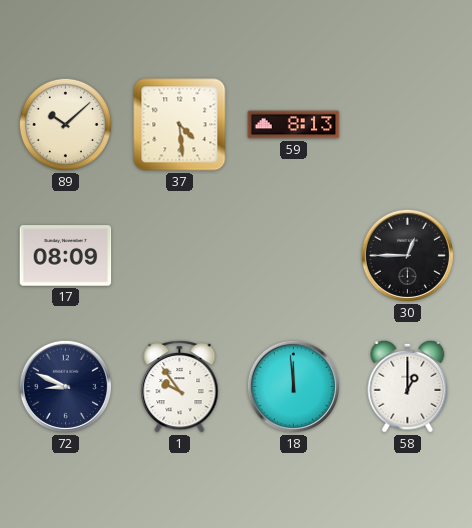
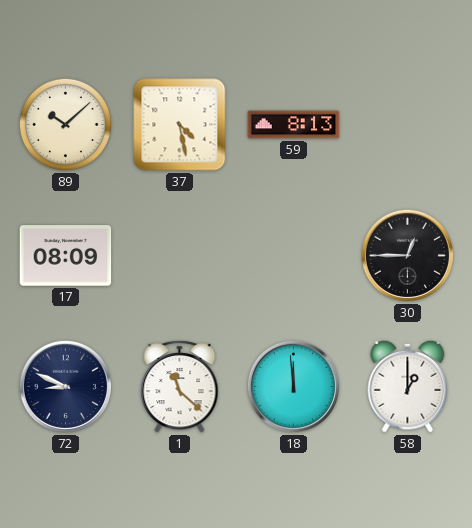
37: 4:29 -> 4:28
1: 9:54 -> 11:22
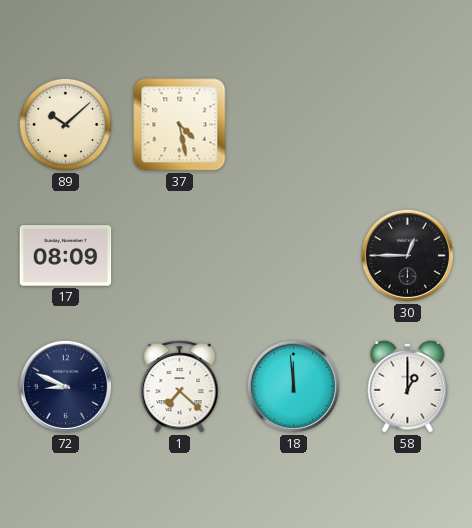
59: 8:13 -> none
1: 11:22 -> 7:22
